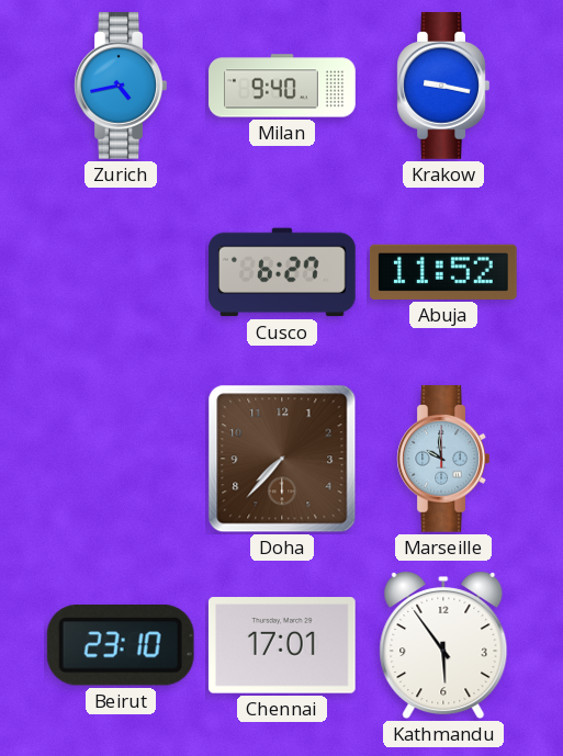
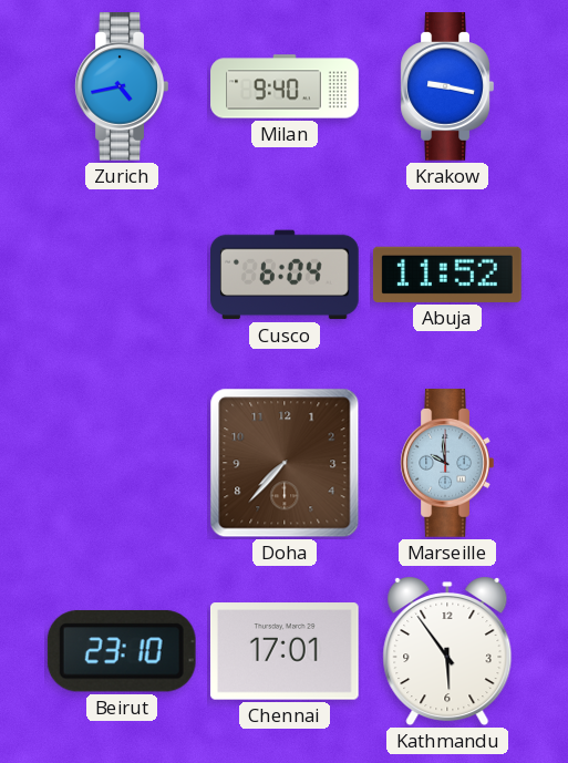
Cusco: 6:27 -> 6:04
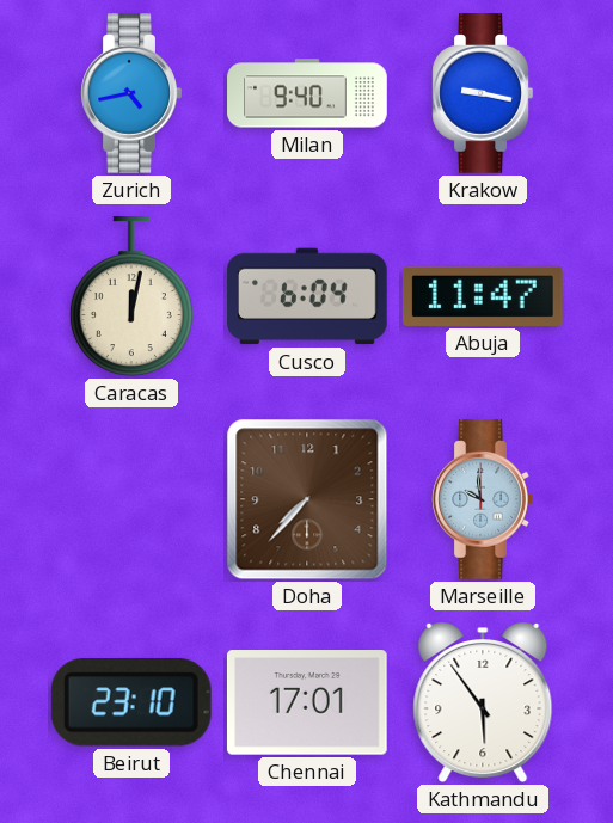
Caracas: none -> 12:02
Abuja: 11:52 -> 11:47
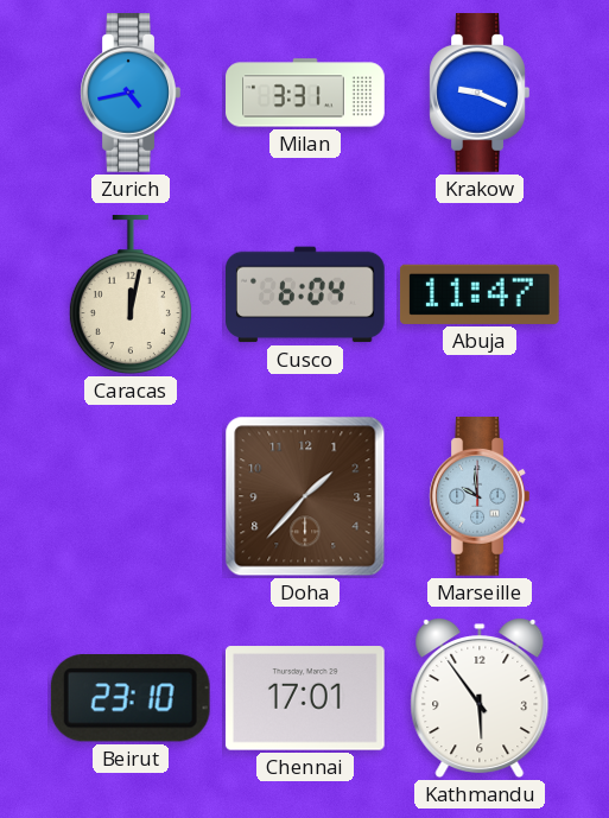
Milan: 9:40 -> 3:31
Krakow: 9:17 -> 9:19
Doha: 7:37 -> 1:37
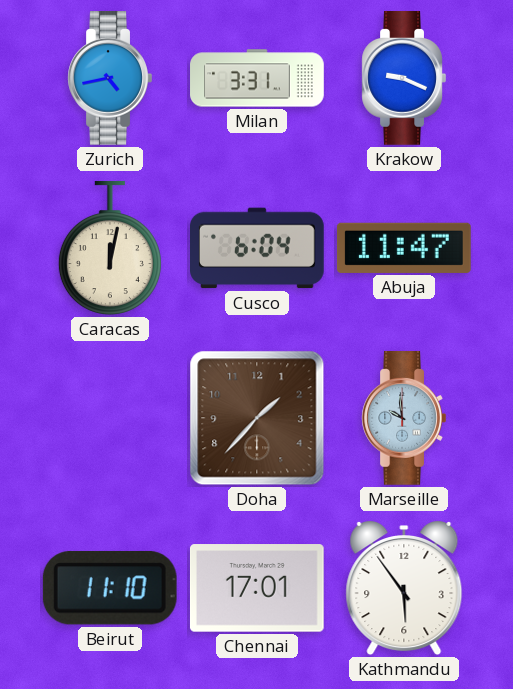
Beirut: 23:10 -> 11:10
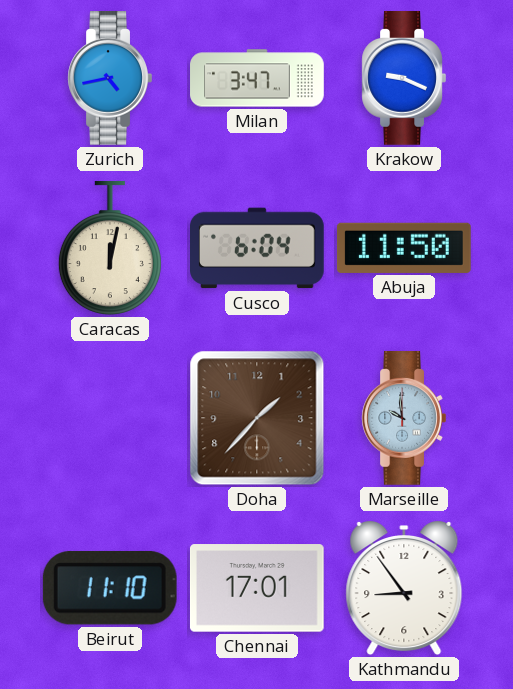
Milan: 3:31 -> 3:47
Abuja: 11:47 -> 11:50
Kathmandu: 5:54 -> 8:54
